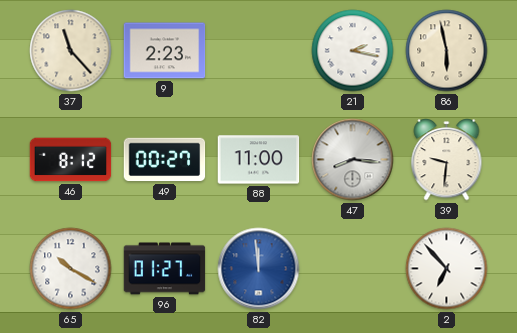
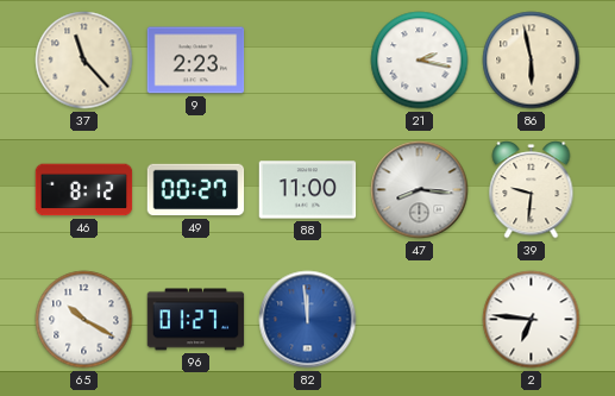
2: 6:53 -> 6:46
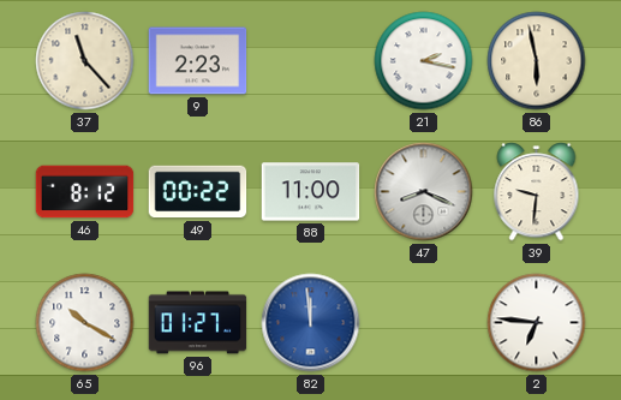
49: 00:27 -> 00:22
47: 8:16 -> 8:19
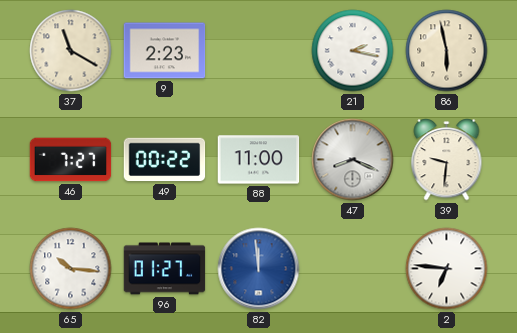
37: 11:23 -> 11:20
46: 8:12 -> 7:27
65: 10:20 -> 10:16
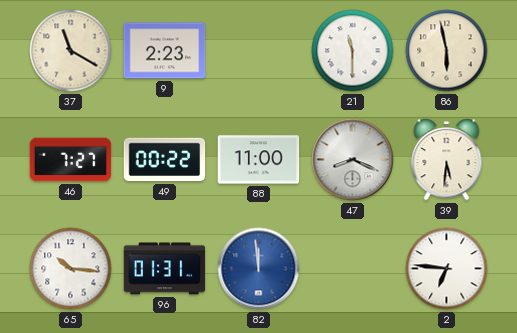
21: 2:17 -> 11:30
39: 9:31 -> 5:31
96: 01:27 -> 01:31
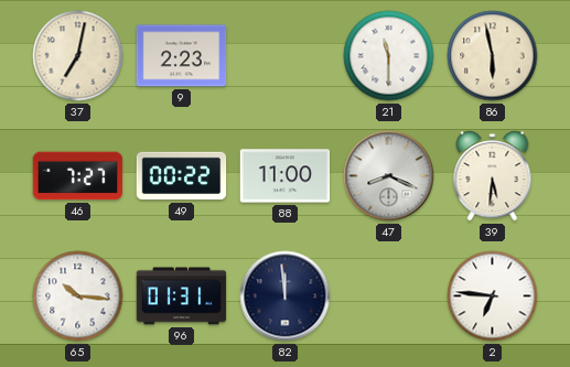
37: 11:20 -> 7:02
82 dial: blue -> navy
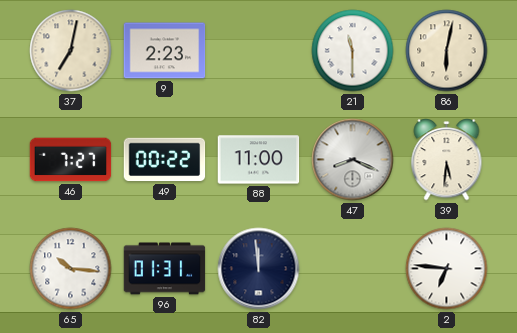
86: 5:58 -> 6:02
